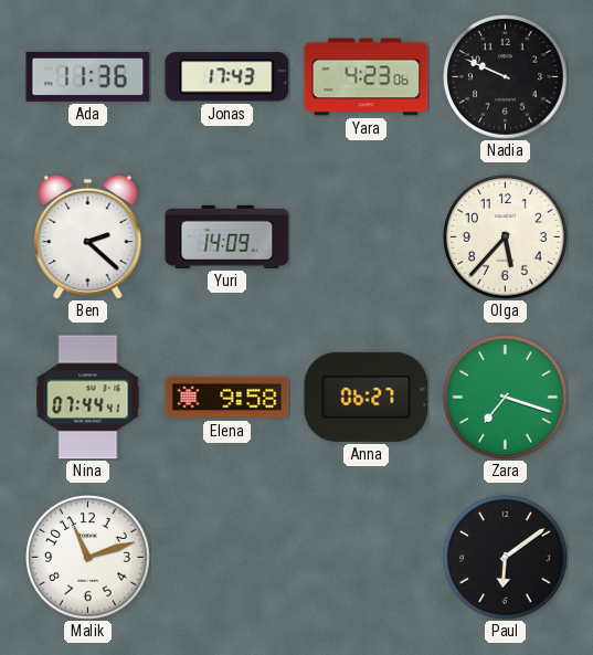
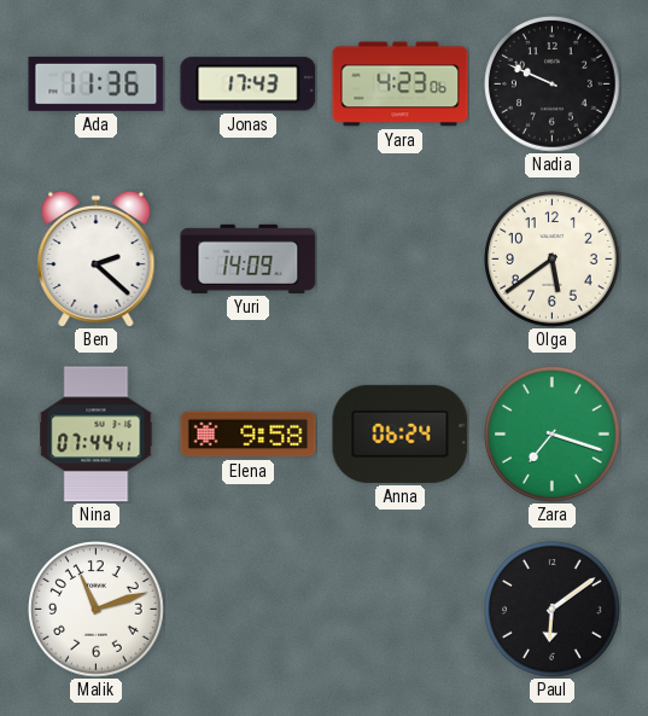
Olga: 5:37 -> 5:39
Anna: 06:27 -> 06:24
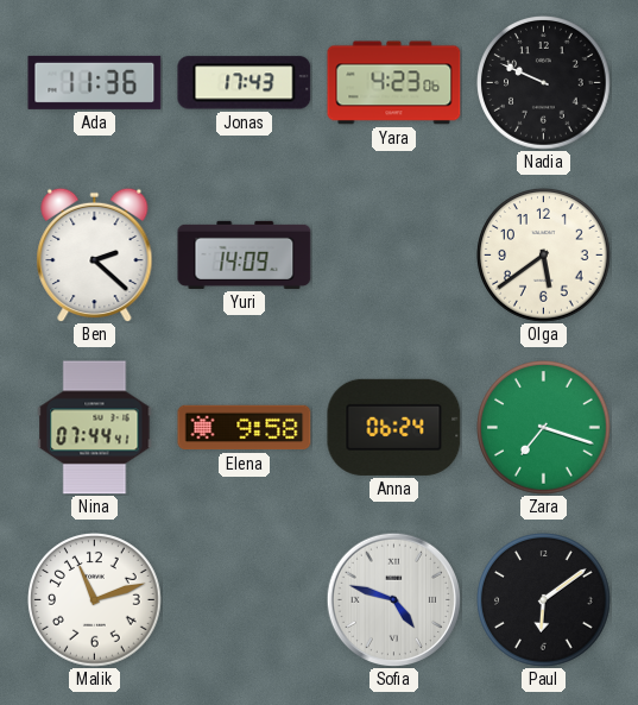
Sofia: none -> 4:48
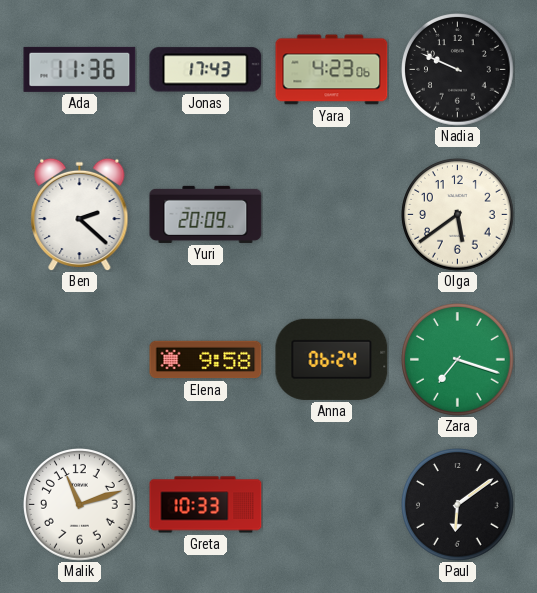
Yuri: 14:09 -> 20:09
Nina: 07:44 -> none
Greta: none -> 10:33
Sofia: 4:48 -> none
